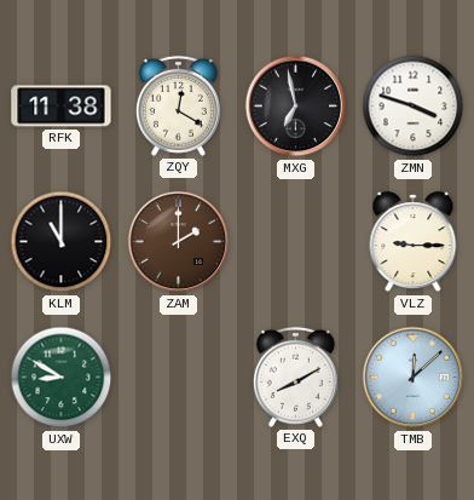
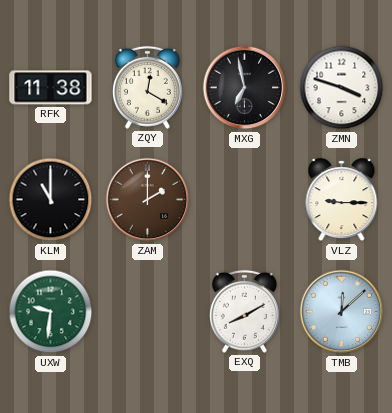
UXW: 8:50 -> 9:31
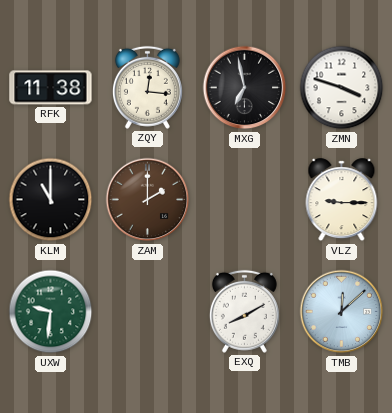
ZQY: 12:20 -> 12:16
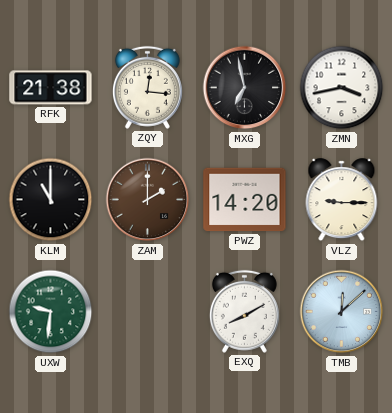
RFK: 11:38 -> 21:38
ZMN: 3:48 -> 3:43
PWZ: none -> 14:20
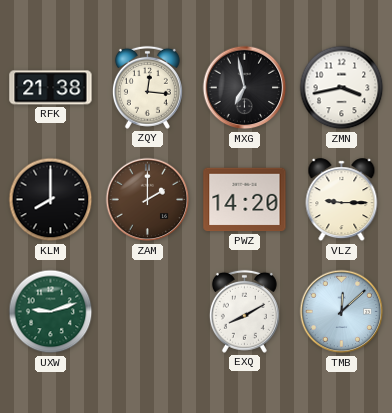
KLM: 11:00 -> 8:00
UXW: 9:31 -> 9:12
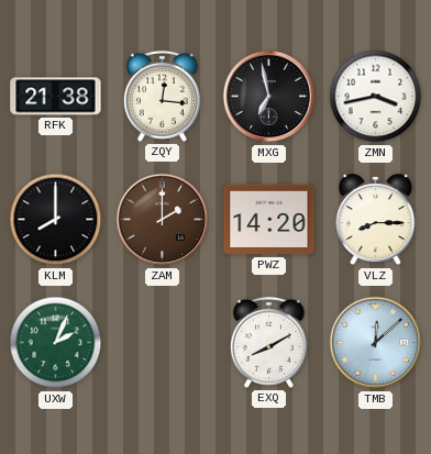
VLZ: 9:15 -> 8:15
UXW: 9:12 -> 2:04
